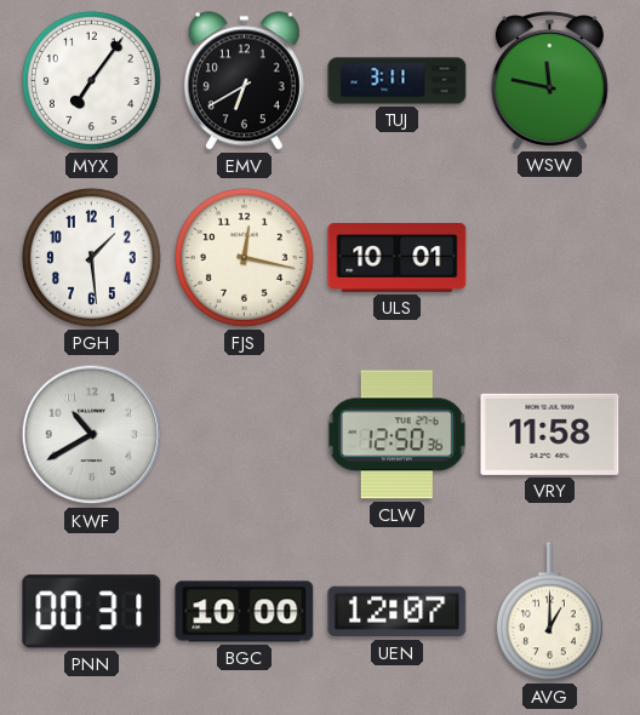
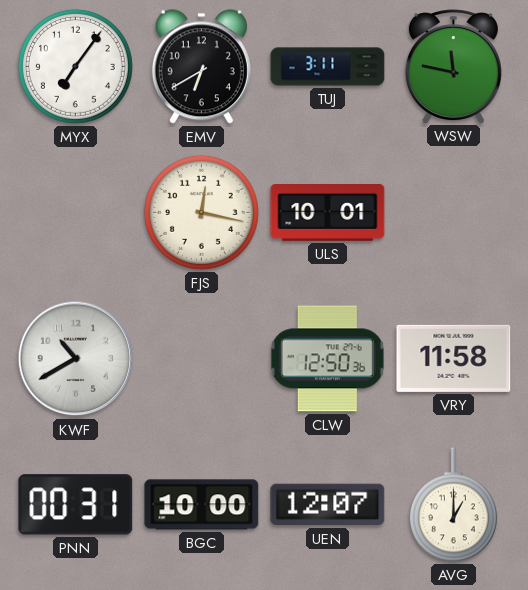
PGH: 1:29 -> none
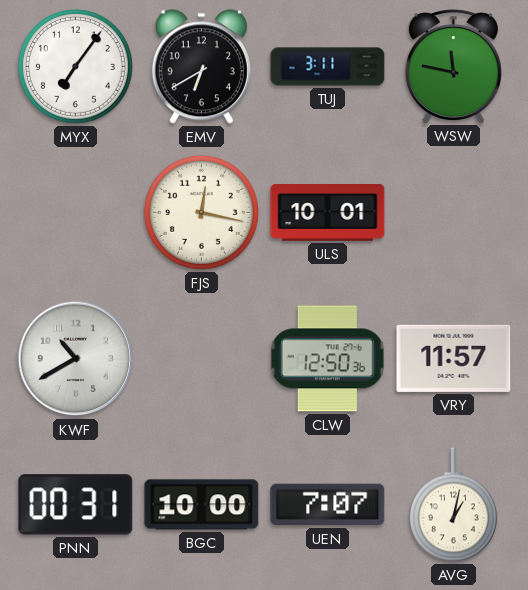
VRY: 11:58 -> 11:57
UEN: 12:07 -> 7:07
AVG: 1:00 -> 1:02
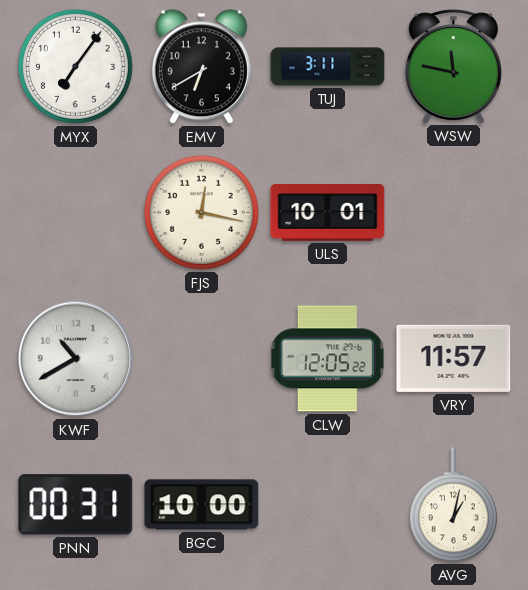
CLW: 12:50 -> 12:05
UEN: 7:07 -> none
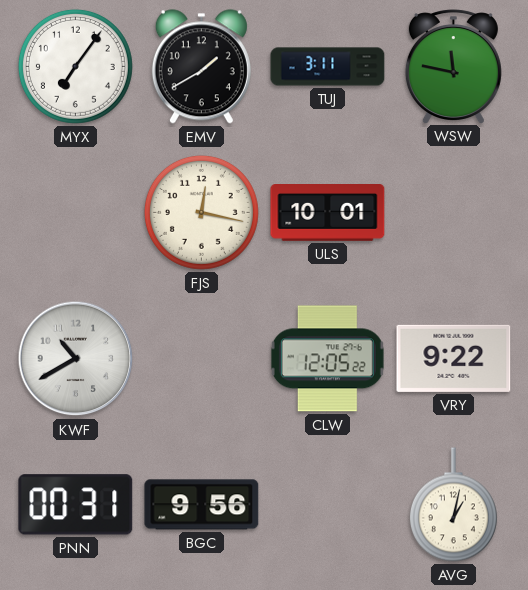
EMV: 6:40 -> 1:40
VRY: 11:57 -> 9:22
BGC: 10:00 -> 9:56
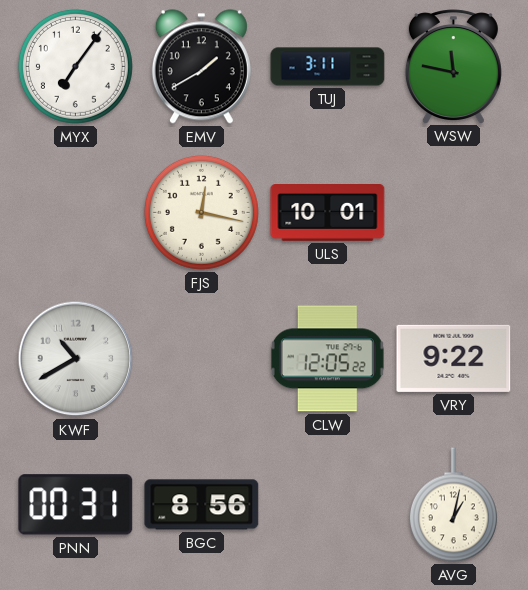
BGC: 9:56 -> 8:56
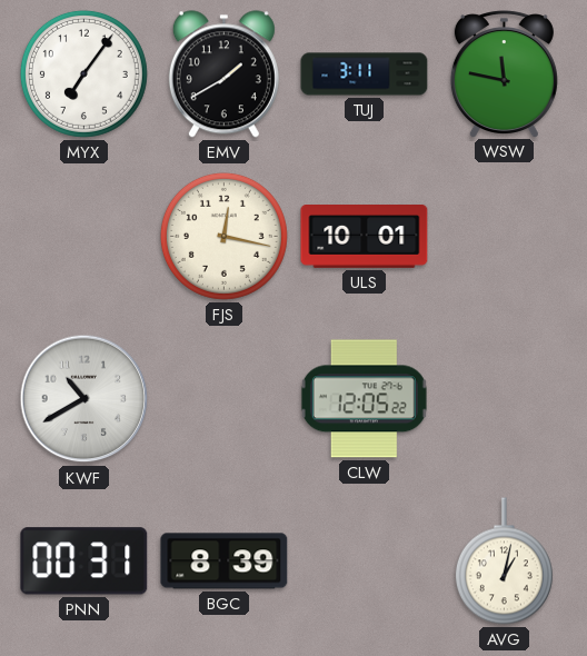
VRY: 9:22 -> none
BGC: 8:56 -> 8:39
